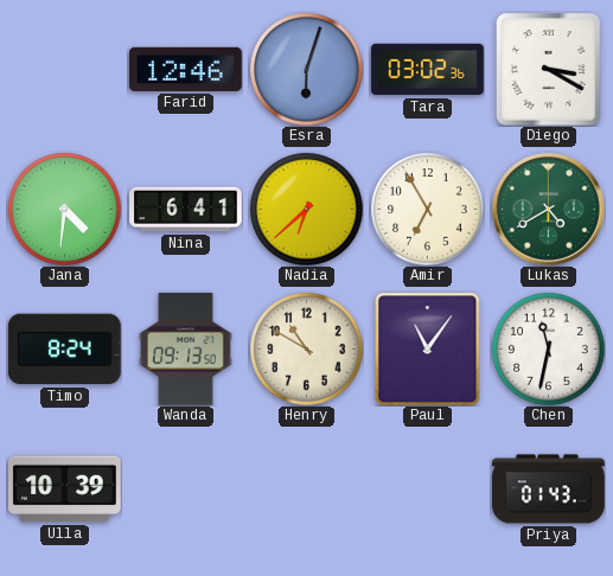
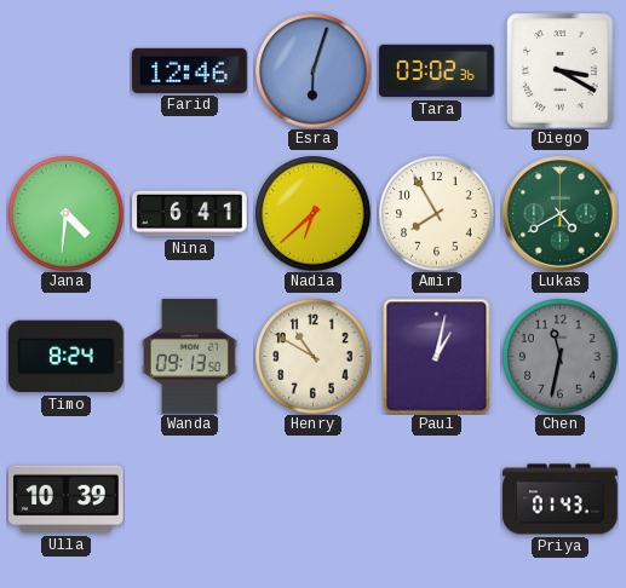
Amir: 6:55 -> 7:55
Paul: 11:06 -> 1:02
Chen dial: white -> grey
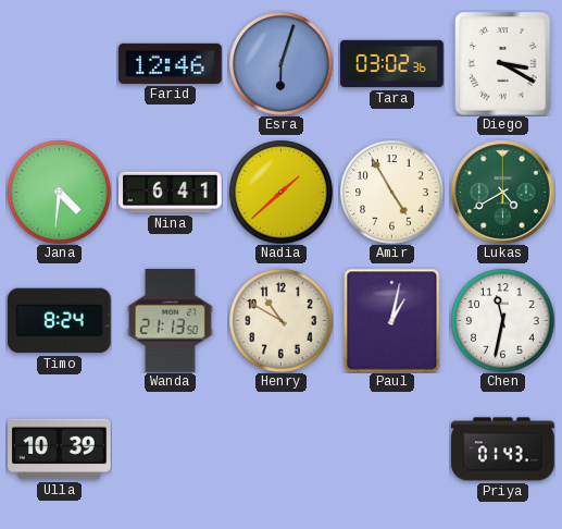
Nadia: 6:38 -> 1:38
Amir: 7:55 -> 4:55
Wanda: 09:13 -> 21:13
Chen dial: grey -> white
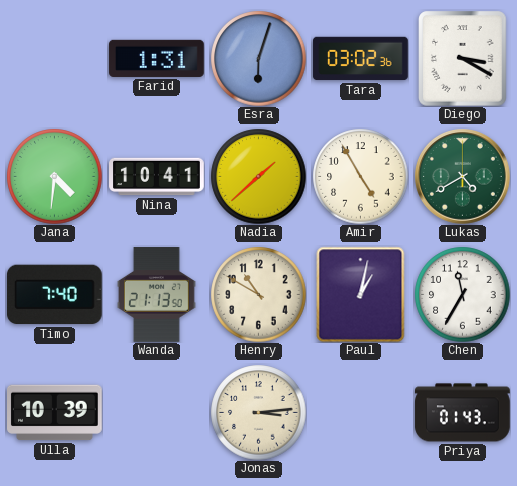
Farid: 12:46 -> 1:31
Nina: 6:41 -> 10:41
Timo: 8:24 -> 7:40
Chen: 11:32 -> 11:35
Jonas: none -> 3:14
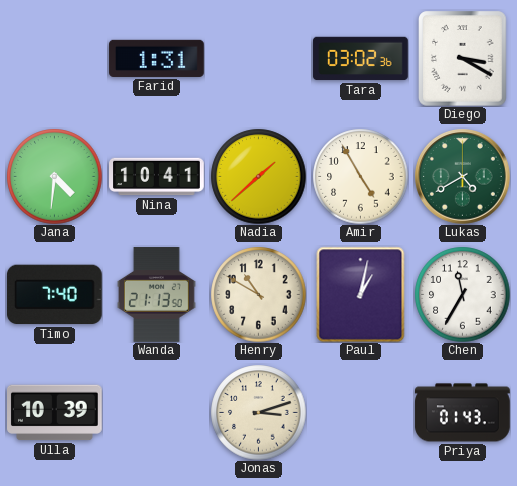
Esra: 6:03 -> none
Jonas: 3:14 -> 3:12
